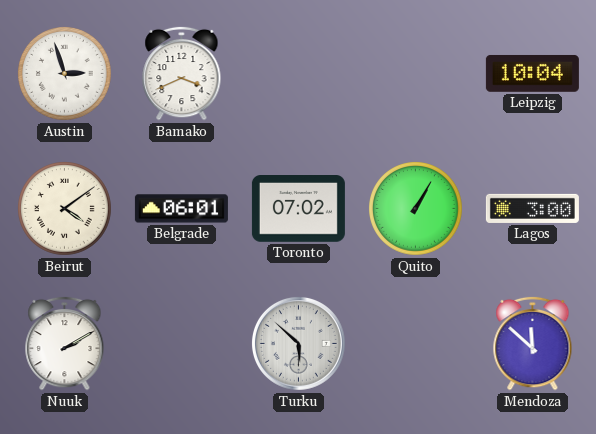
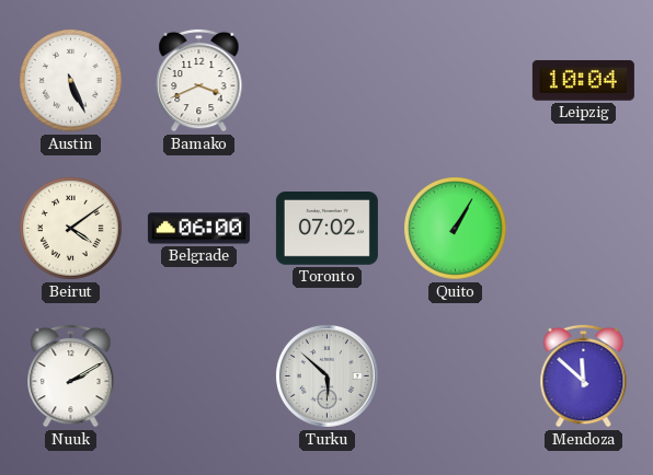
Austin: 2:57 -> 5:26
Belgrade: 06:01 -> 06:00
Lagos: 3:00 -> none
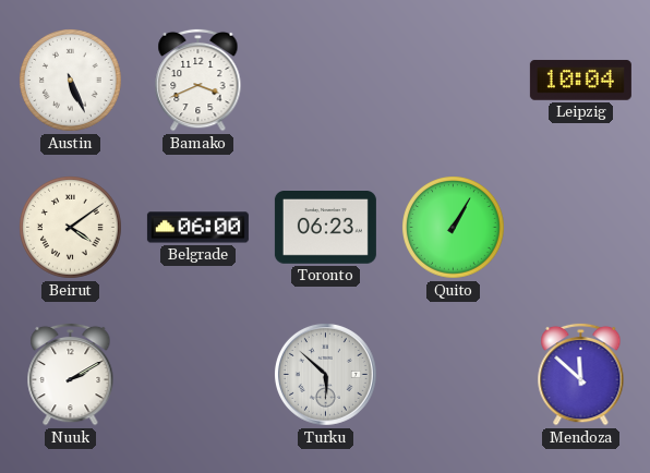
Toronto: 07:02 -> 06:23
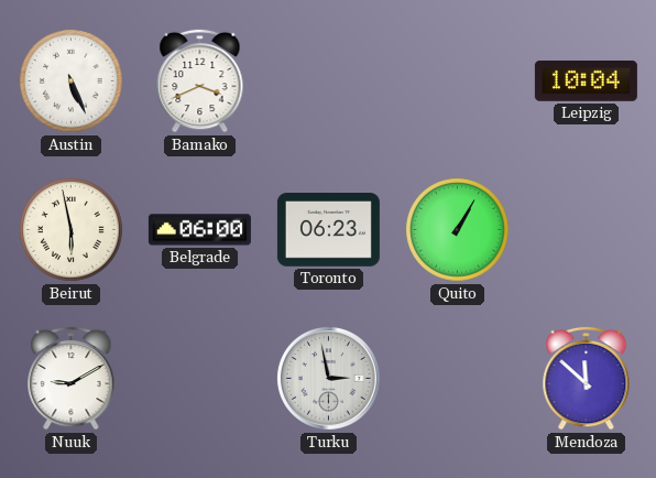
Beirut: 4:09 -> 5:58
Nuuk: 2:10 -> 9:10
Turku: 5:52 -> 2:58
